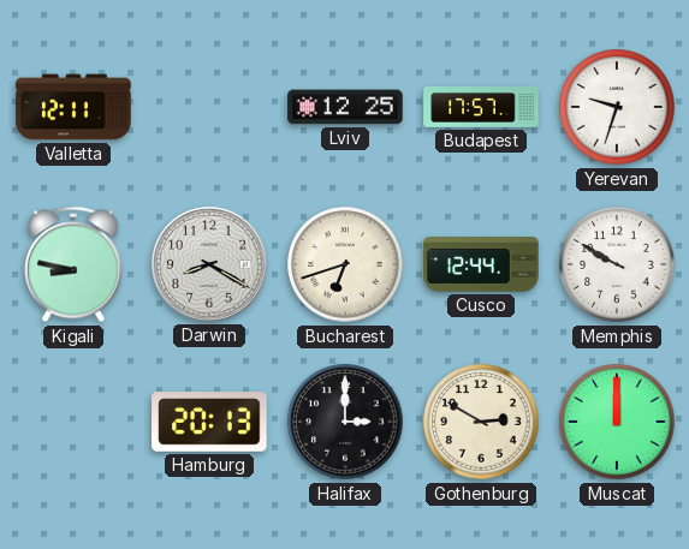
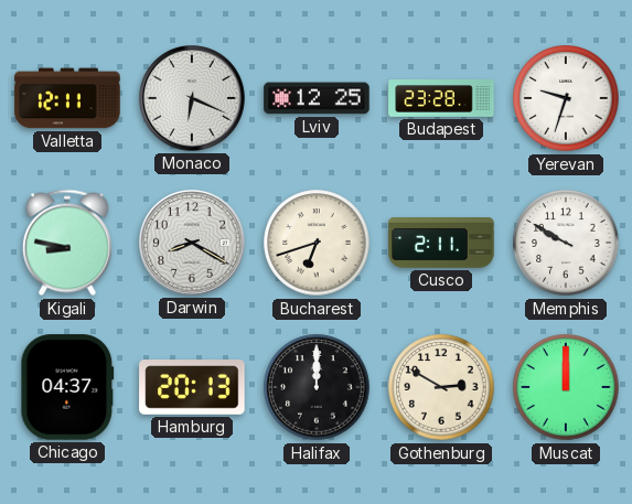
Monaco: none -> 6:19
Budapest: 17:57 -> 23:28
Cusco: 12:44 -> 2:11
Chicago: none -> 04:37
Halifax: 3:00 -> 12:00
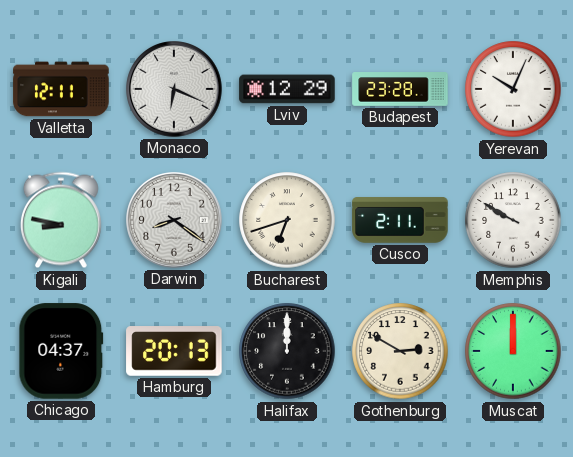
Lviv: 12:25 -> 12:29
Yerevan: 9:33 -> 10:04
Darwin: 8:20 -> 8:21
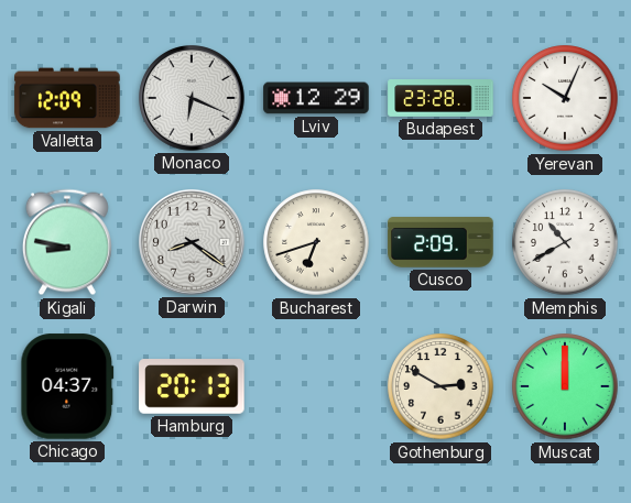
Valletta: 12:11 -> 12:09
Cusco: 2:11 -> 2:09
Memphis: 9:50 -> 10:40
Halifax: 12:00 -> none
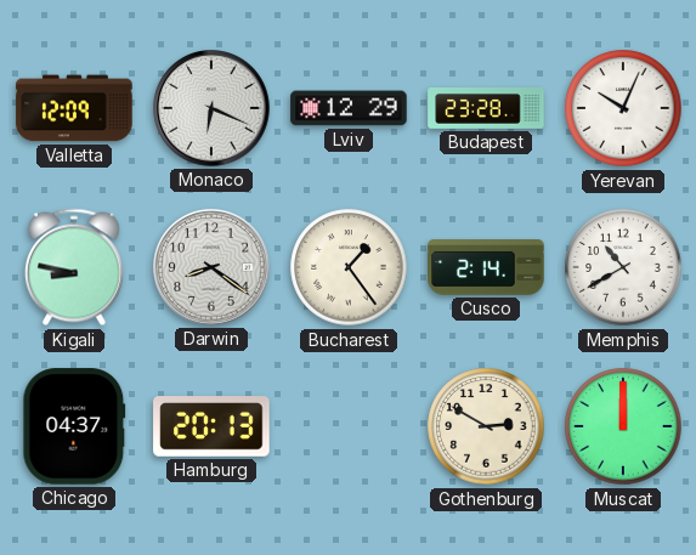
Bucharest: 6:42 -> 1:24
Cusco: 2:09 -> 2:14
